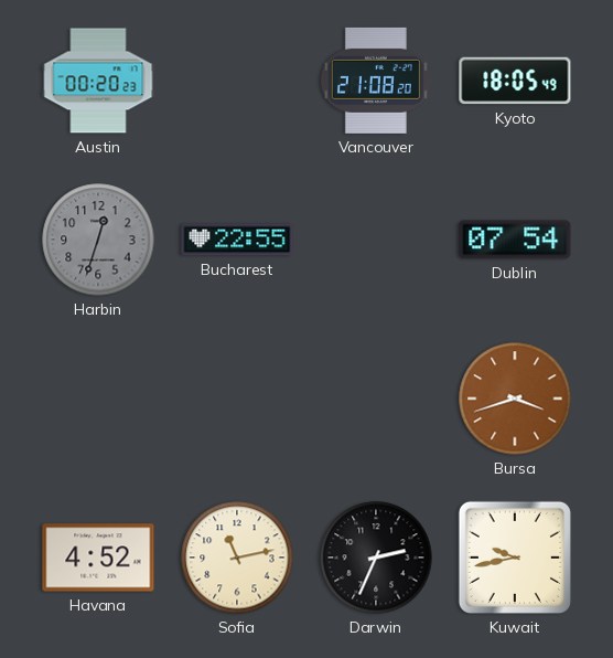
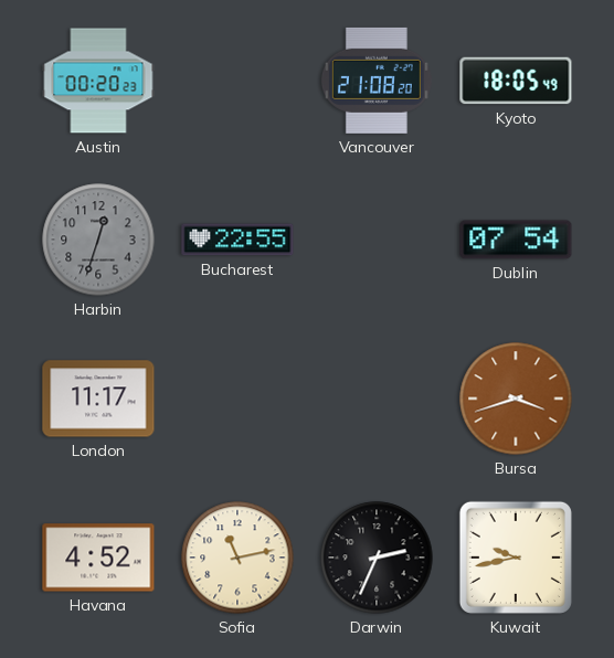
London: none -> 11:17
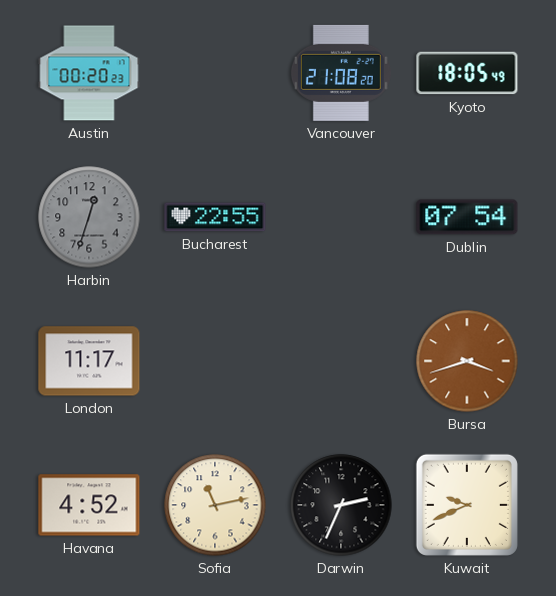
Kuwait: 9:43 -> 9:41
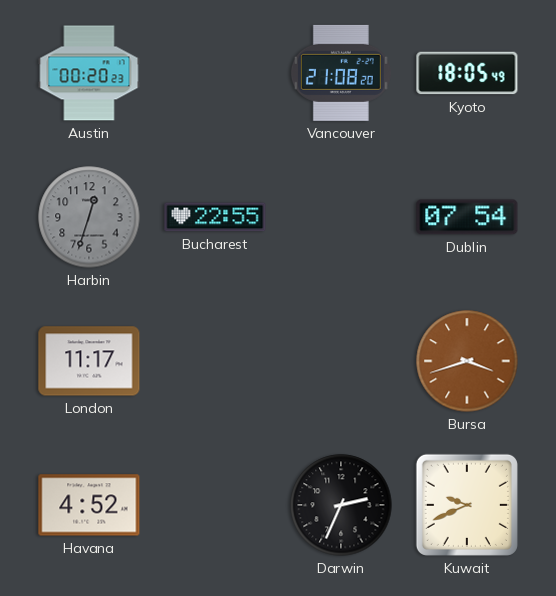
Sofia: 11:13 -> none
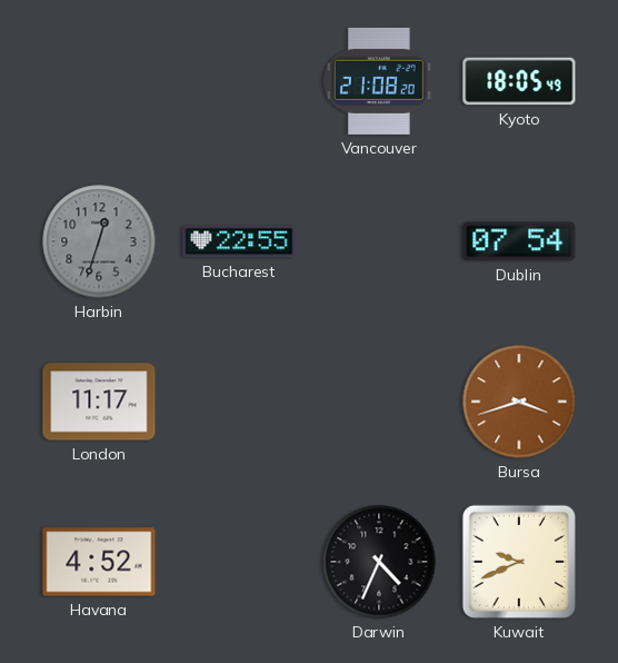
Austin: 00:20 -> none
Darwin: 2:34 -> 4:34
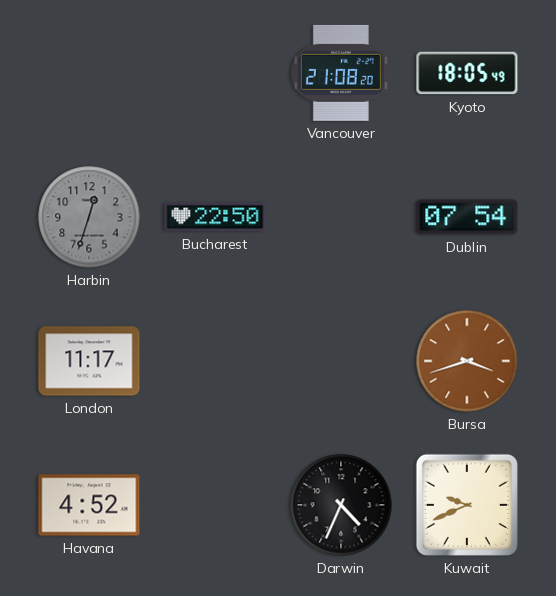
Bucharest: 22:55 -> 22:50
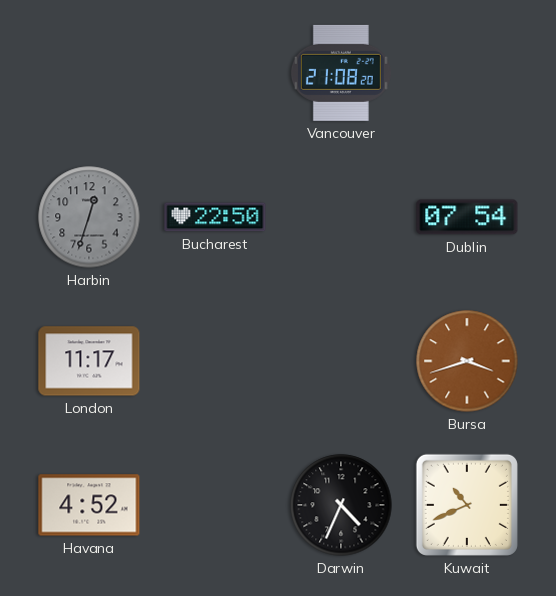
Kyoto: 18:05 -> none
Kuwait: 9:41 -> 10:41
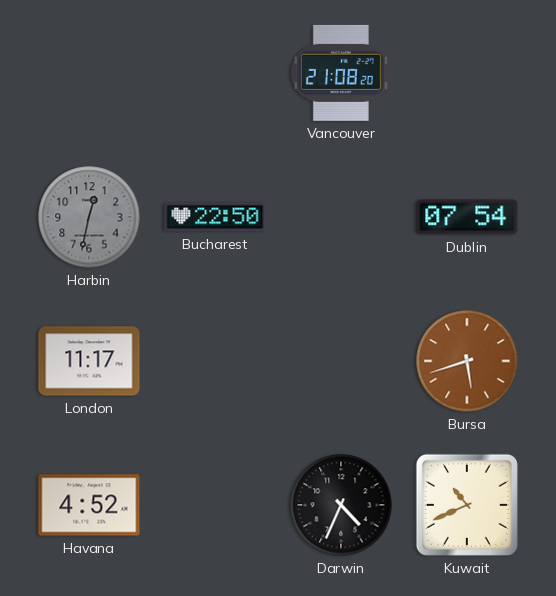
Harbin: 12:33 -> 12:32
Bursa: 3:42 -> 5:42
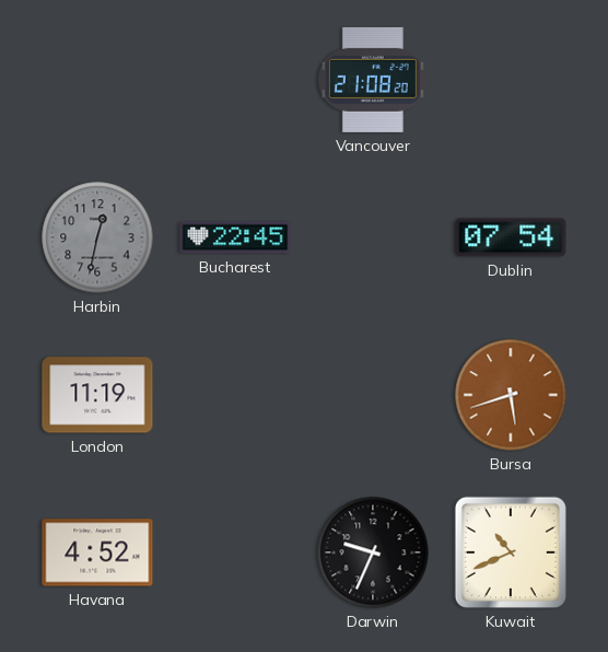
Bucharest: 22:50 -> 22:45
London: 11:17 -> 11:19
Darwin: 4:34 -> 9:34
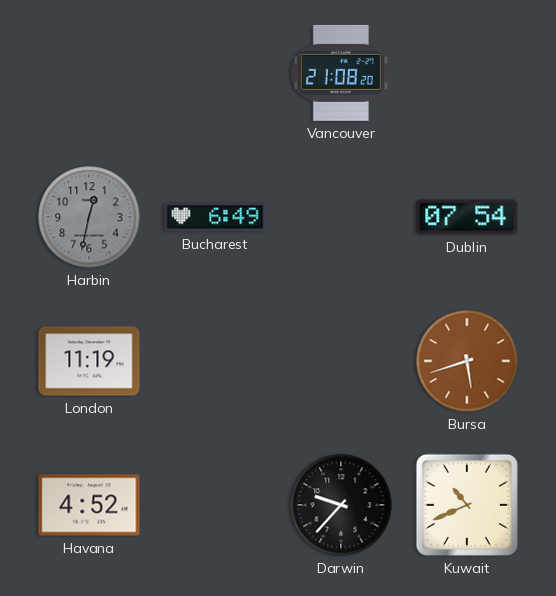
Bucharest: 22:45 -> 6:49
Darwin: 9:34 -> 9:37
